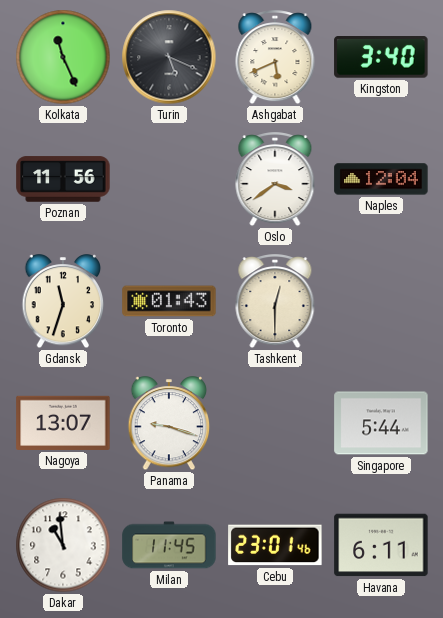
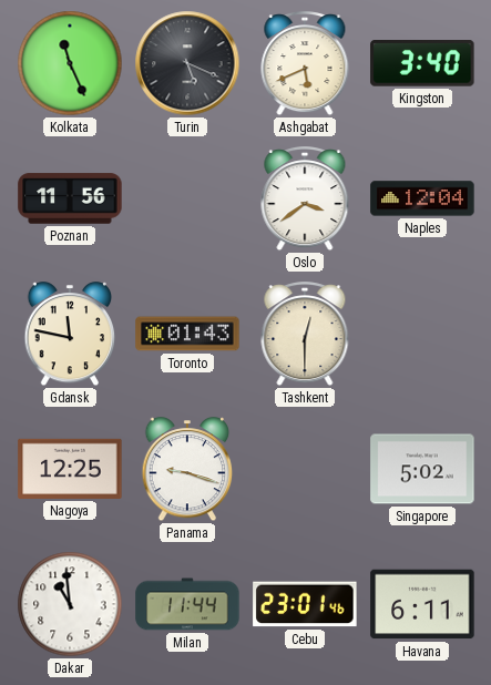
Gdansk: 11:33 -> 11:47
Nagoya: 13:07 -> 12:25
Singapore: 5:44 -> 5:02
Milan: 11:45 -> 11:44
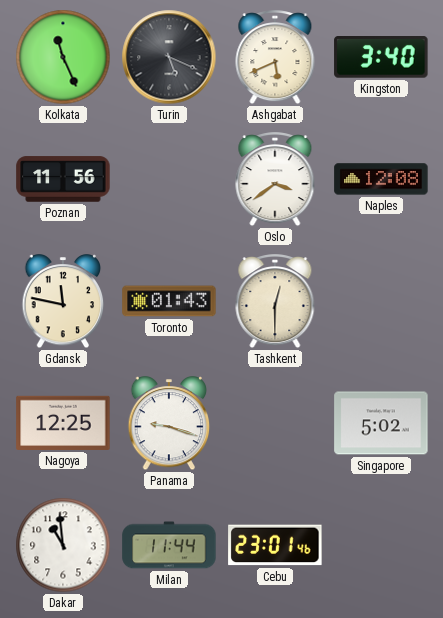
Naples: 12:04 -> 12:08
Havana: 6:11 -> none
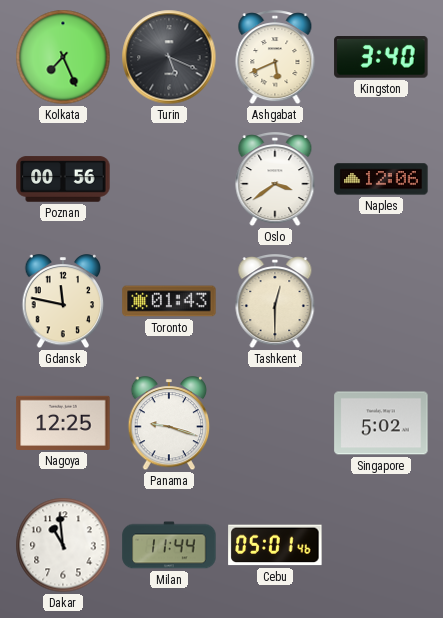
Kolkata: 11:26 -> 7:26
Poznan: 11:56 -> 00:56
Naples: 12:08 -> 12:06
Cebu: 23:01 -> 05:01
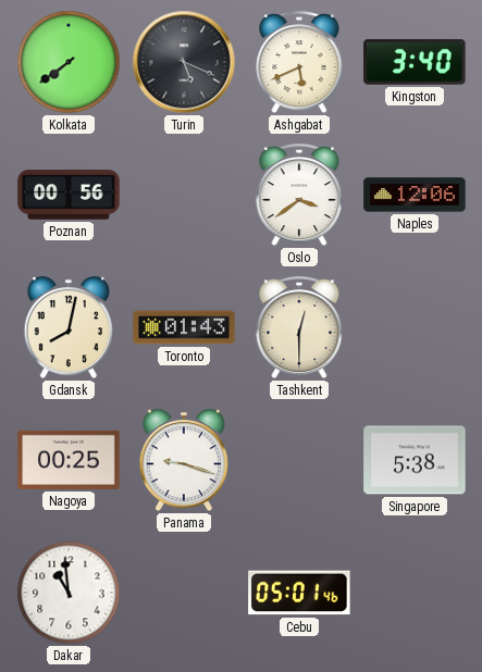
Kolkata: 7:26 -> 7:39
Gdansk: 11:47 -> 8:02
Nagoya: 12:25 -> 00:25
Singapore: 5:02 -> 5:38
Milan: 11:44 -> none
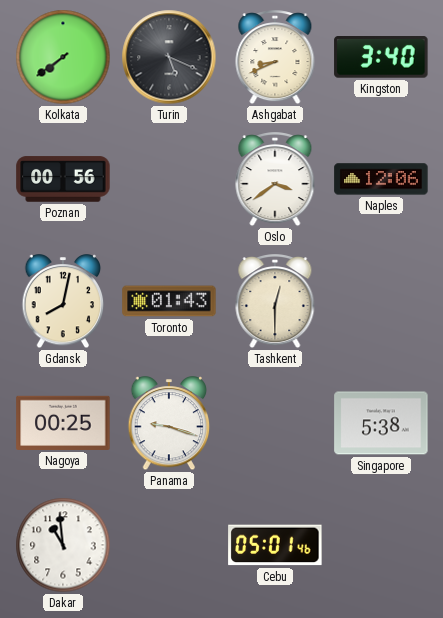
Ashgabat: 5:41 -> 8:41
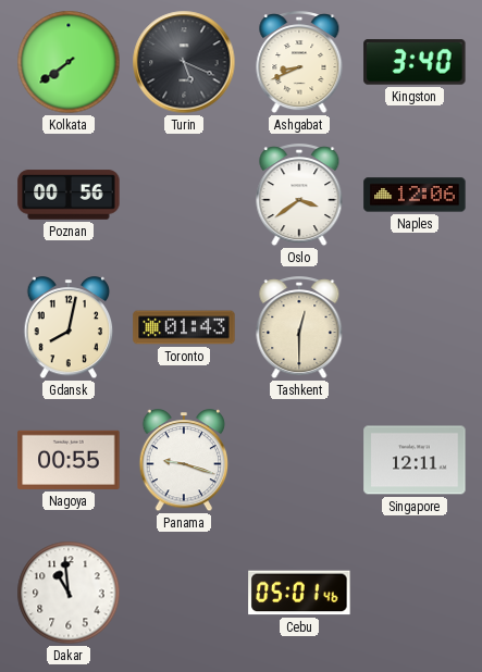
Nagoya: 00:25 -> 00:55
Singapore: 5:38 -> 12:11
